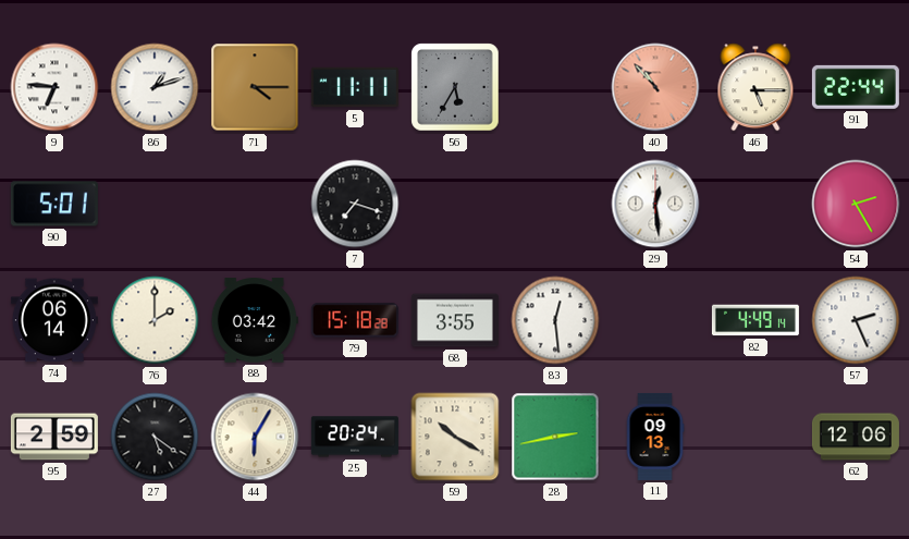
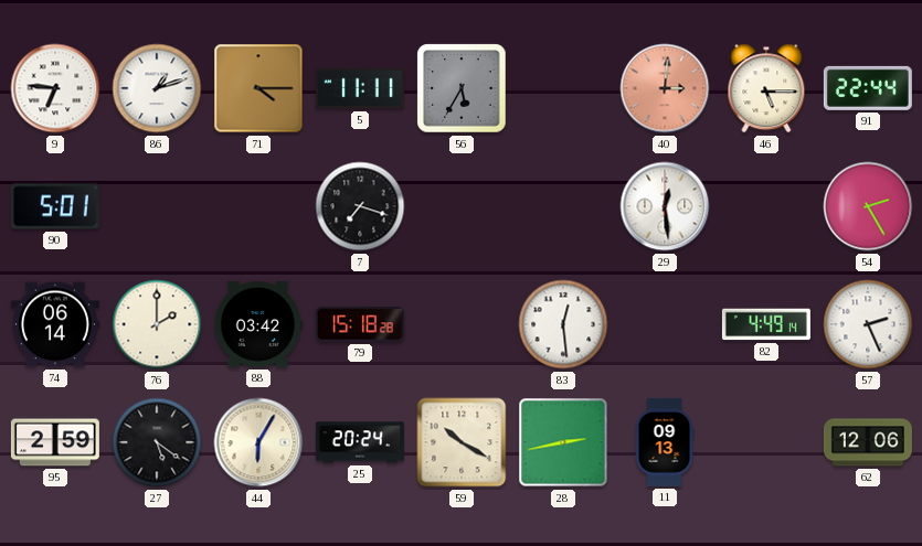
40: 10:53 -> 3:01
68: 3:55 -> none
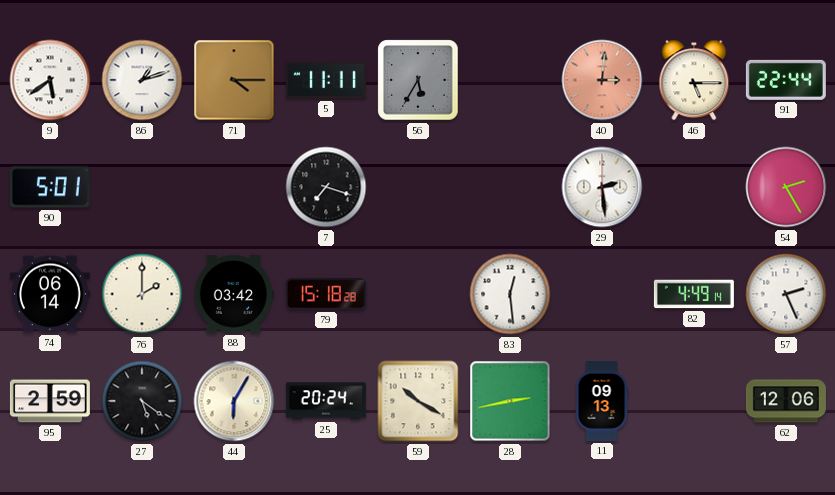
9: 6:46 -> 5:39
29: 12:29 -> 2:29
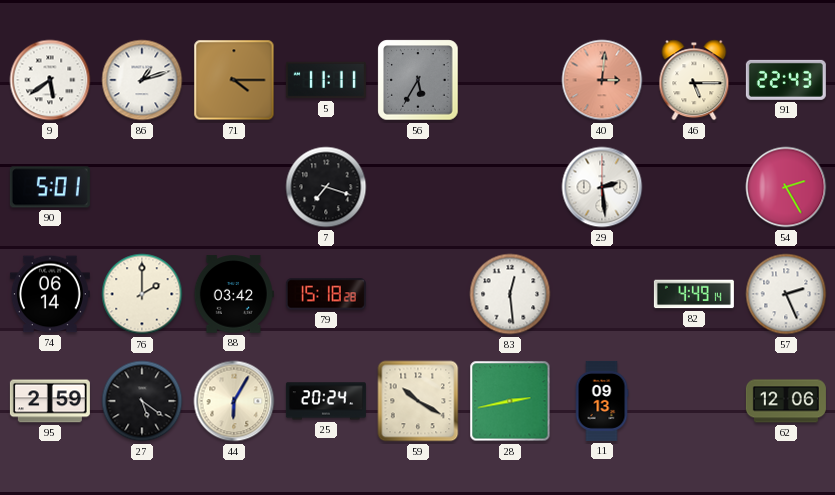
91: 22:44 -> 22:43
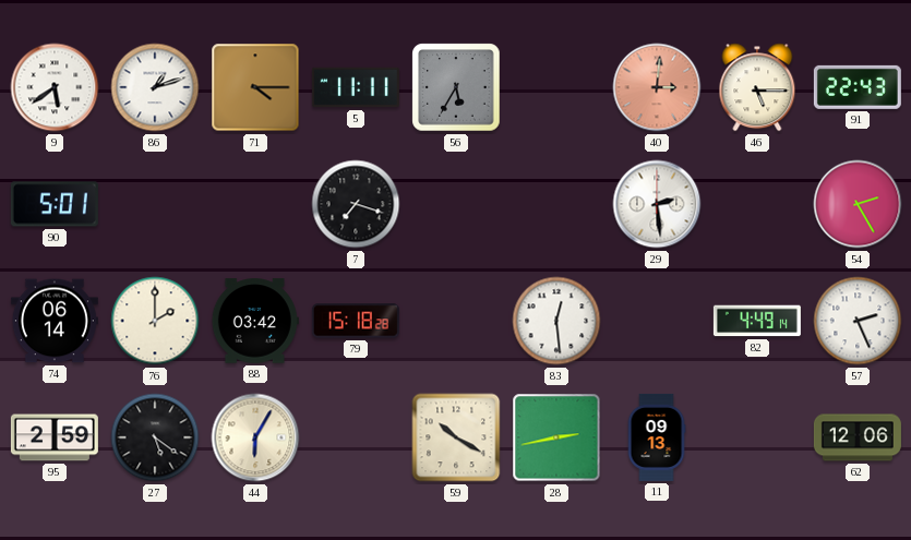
25: 20:24 -> none
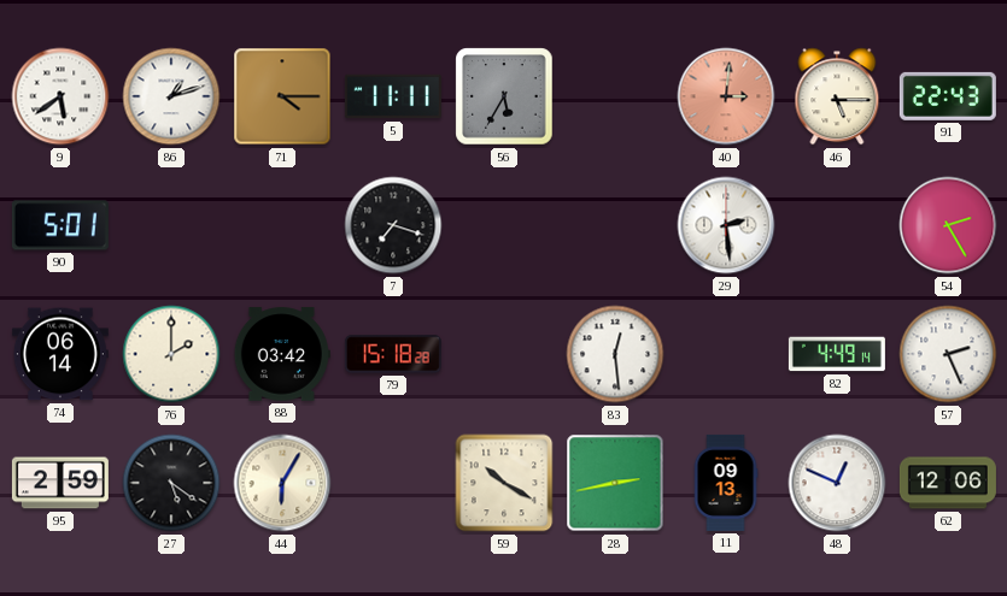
48: none -> 12:49
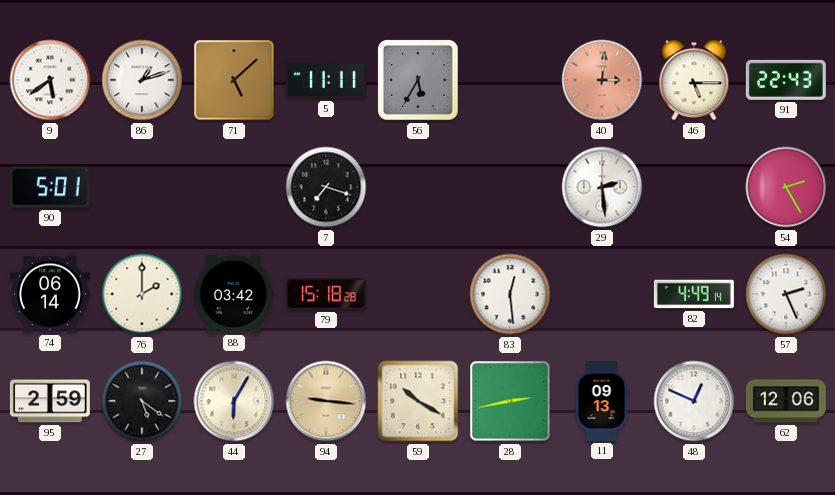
71: 4:15 -> 5:08
94: none -> 9:16
